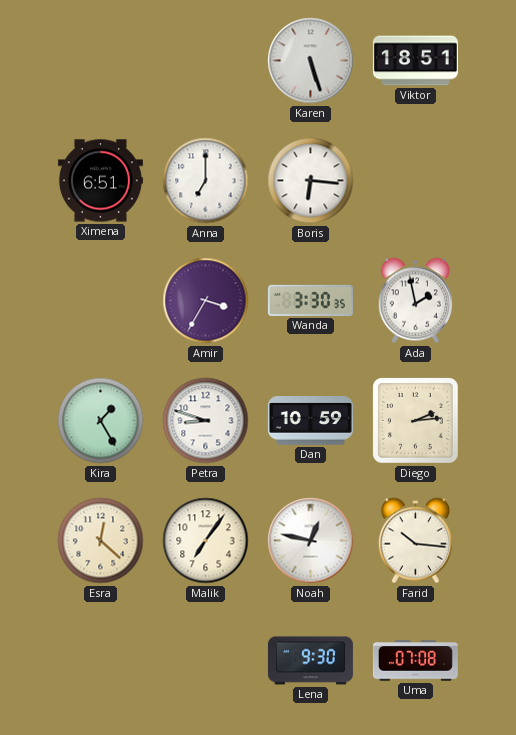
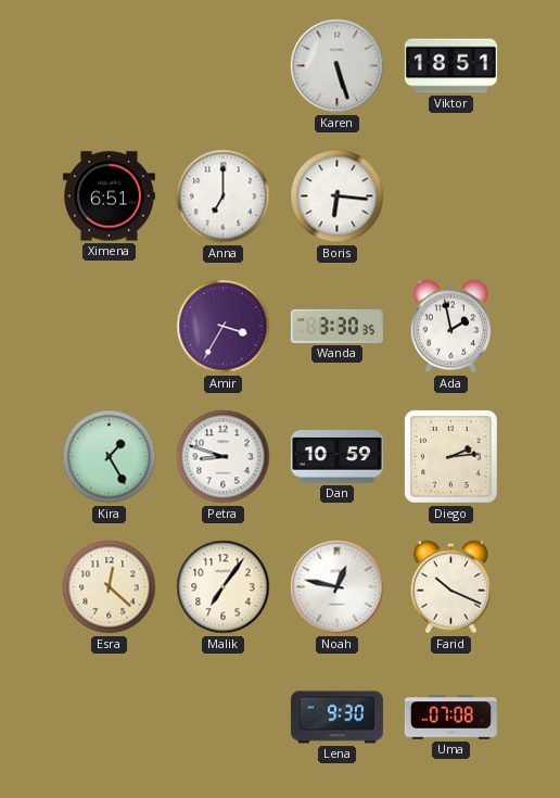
Farid: 10:16 -> 10:19
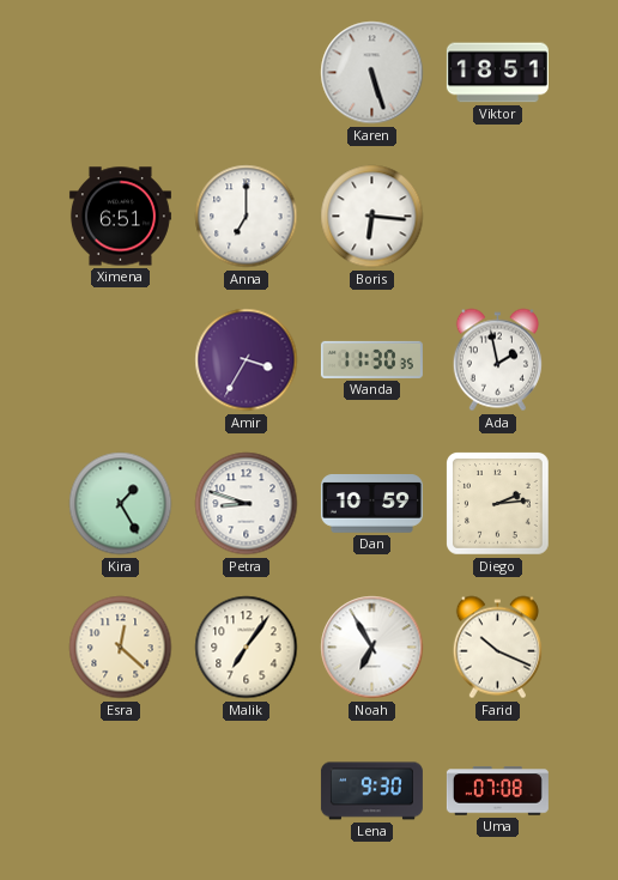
Wanda: 3:30 -> 11:30
Noah: 12:47 -> 6:55
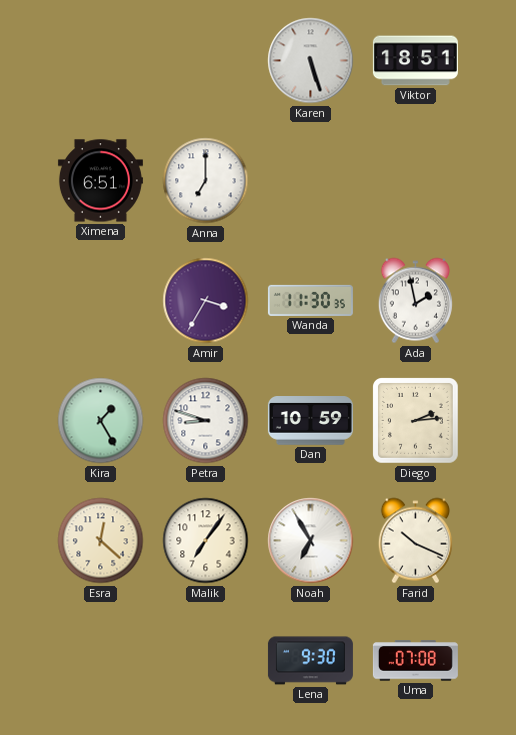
Boris: 6:16 -> none
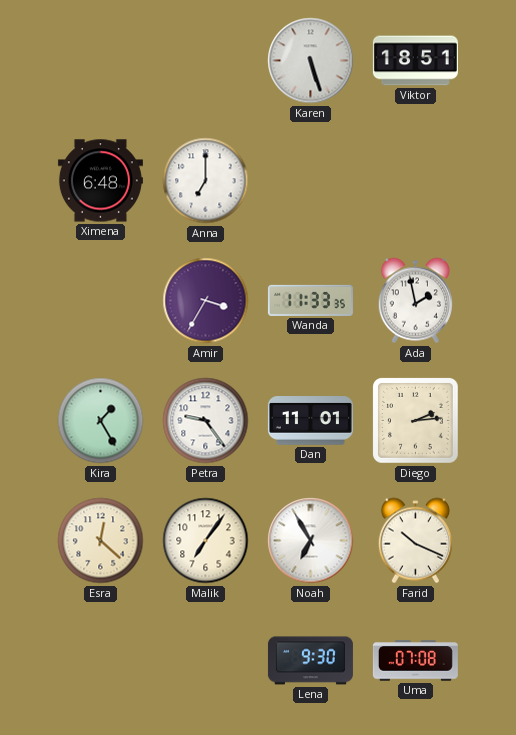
Ximena: 6:51 -> 6:48
Wanda: 11:30 -> 11:33
Petra: 8:48 -> 9:24
Dan: 10:59 -> 11:01
